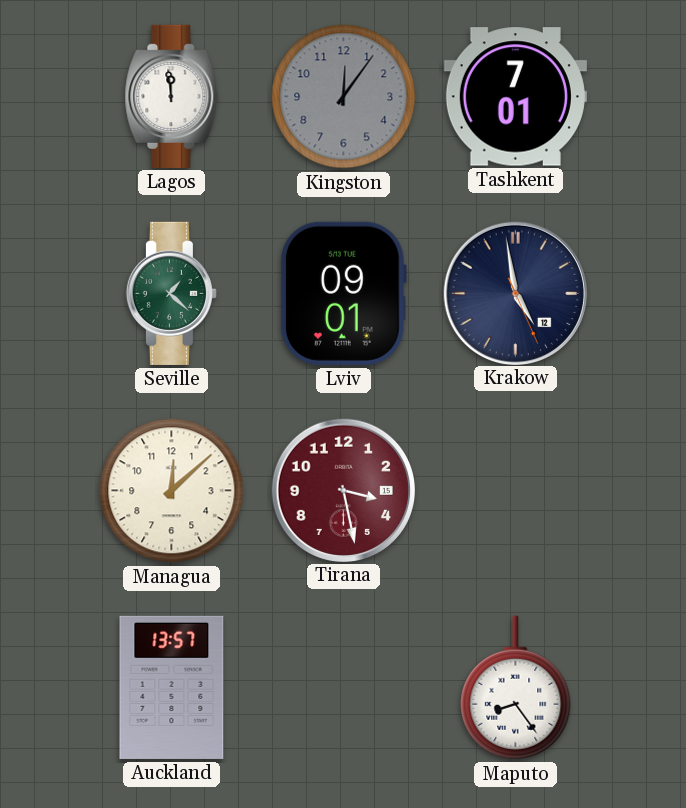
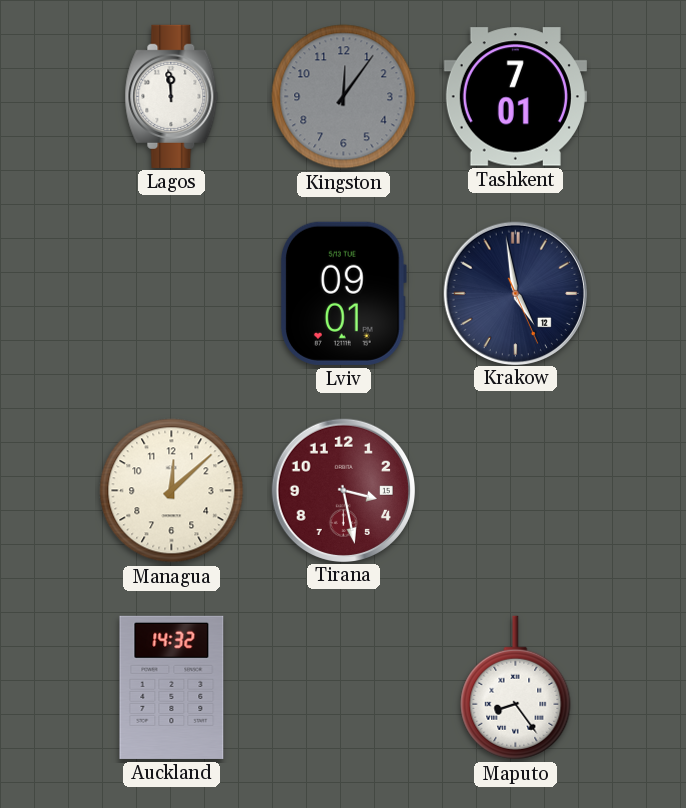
Seville: 1:22 -> none
Auckland: 13:57 -> 14:32
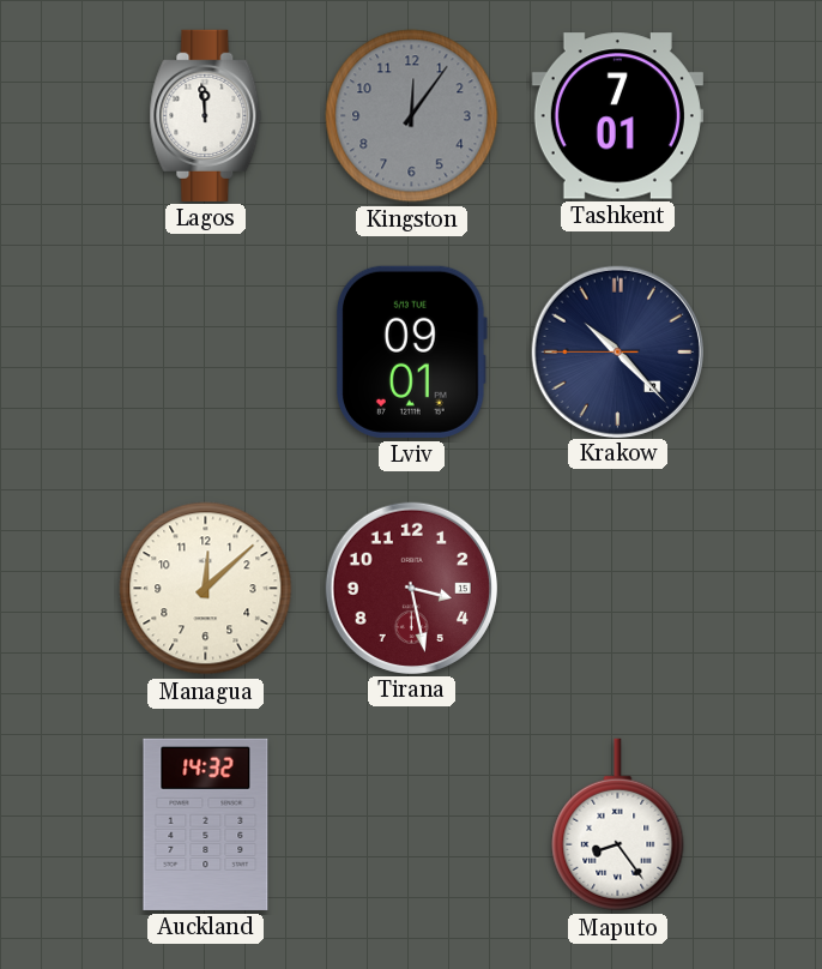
Krakow: 4:58 -> 10:22
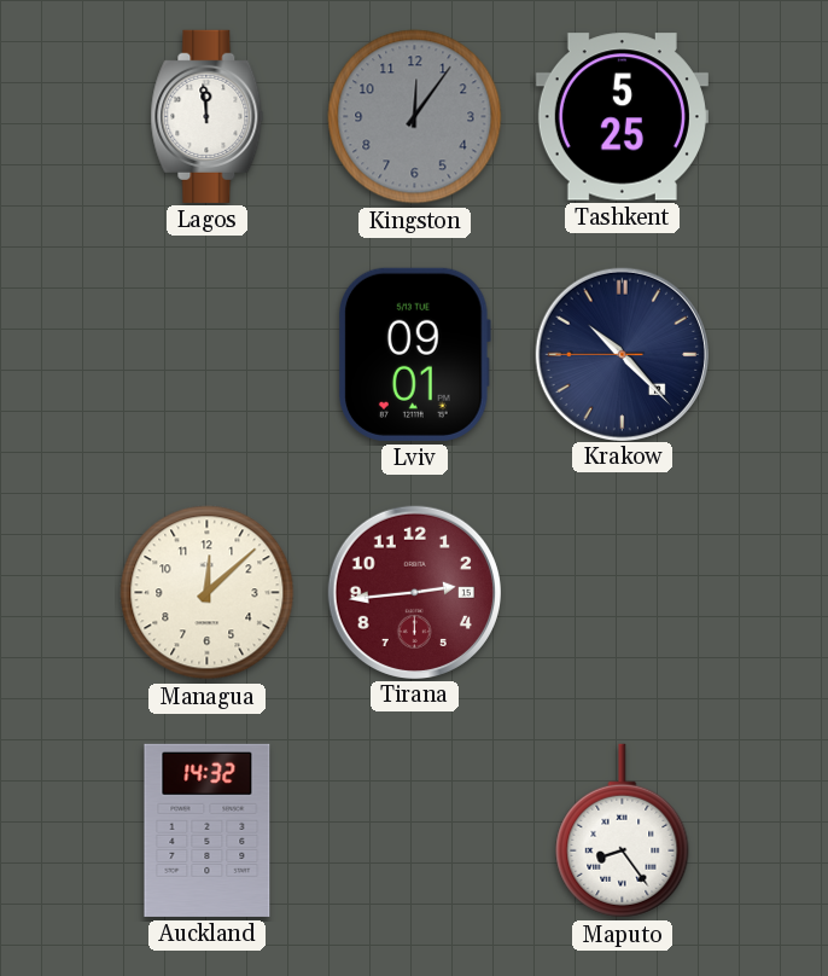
Tashkent: 7:01 -> 5:25
Tirana: 3:28 -> 2:44
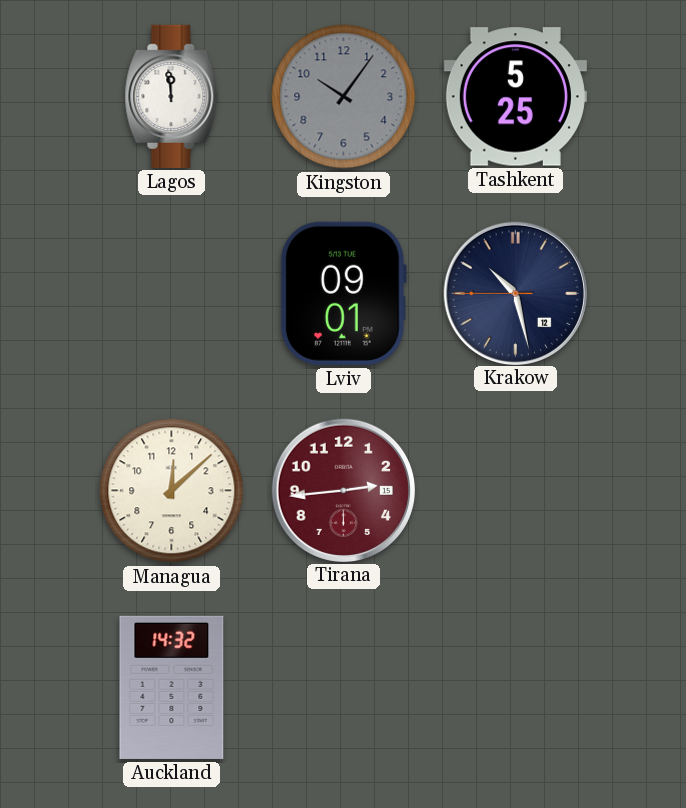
Kingston: 12:06 -> 10:06
Krakow: 10:22 -> 10:27
Maputo: 8:24 -> none
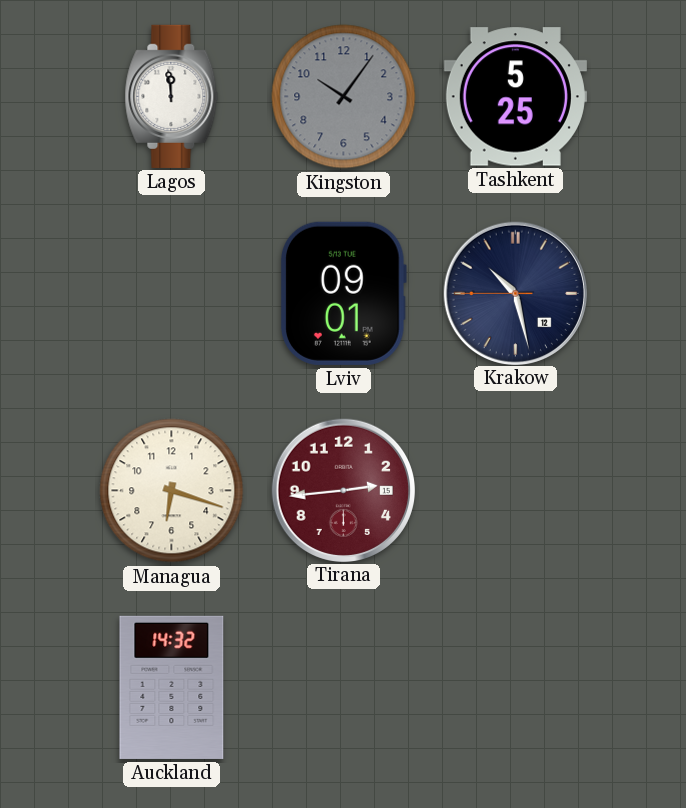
Managua: 12:08 -> 6:18
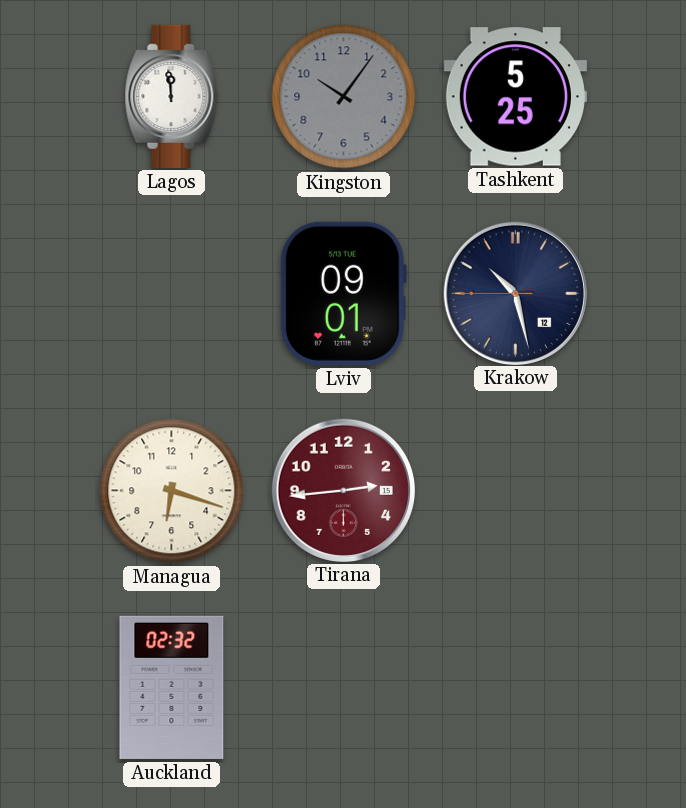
Auckland: 14:32 -> 02:32
